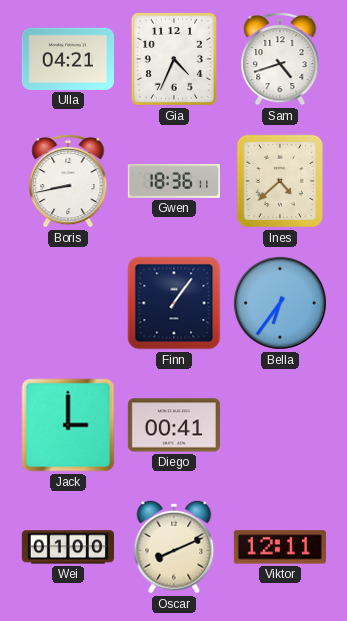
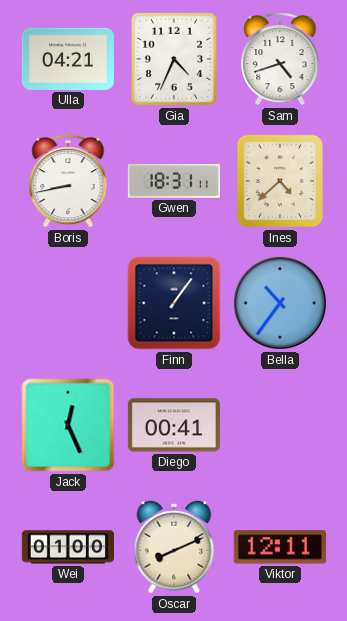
Gwen: 18:36 -> 18:31
Bella: 6:36 -> 10:36
Jack: 3:00 -> 12:26
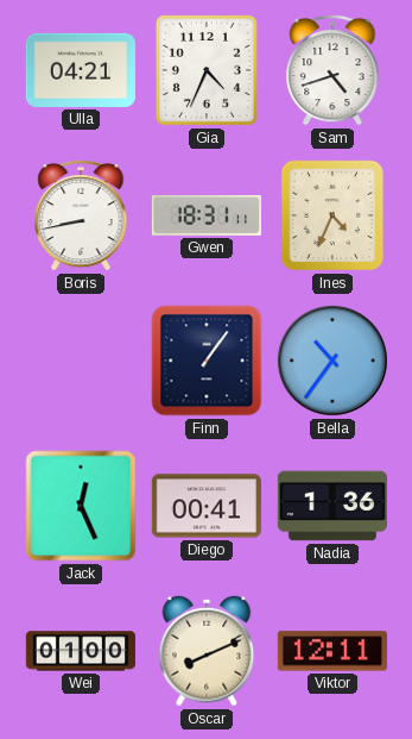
Ines: 4:38 -> 4:34
Nadia: none -> 1:36
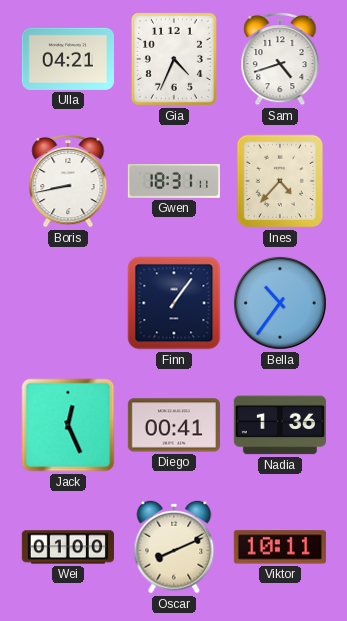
Ines: 4:34 -> 4:37
Viktor: 12:11 -> 10:11
